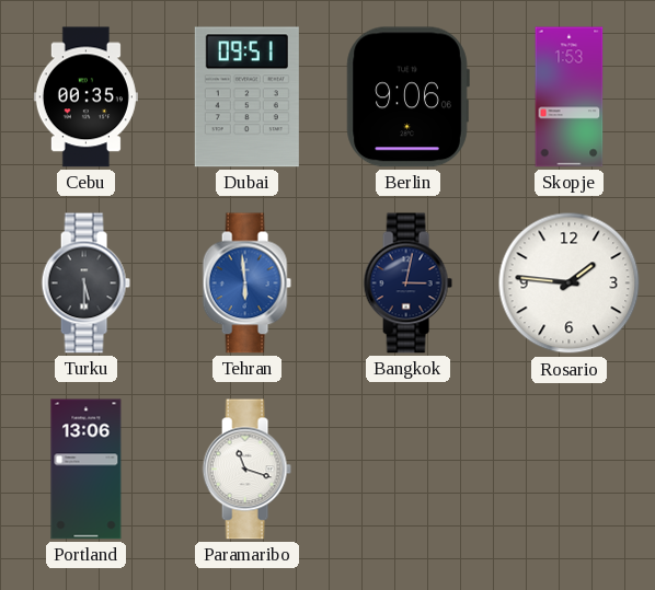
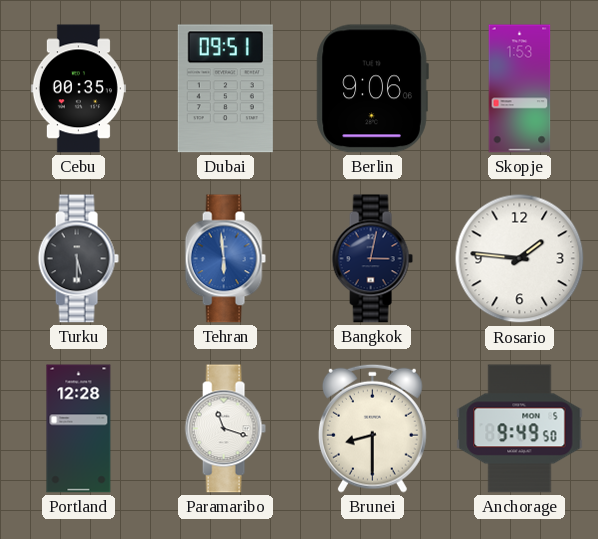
Portland: 13:06 -> 12:28
Brunei: none -> 8:30
Anchorage: none -> 9:49
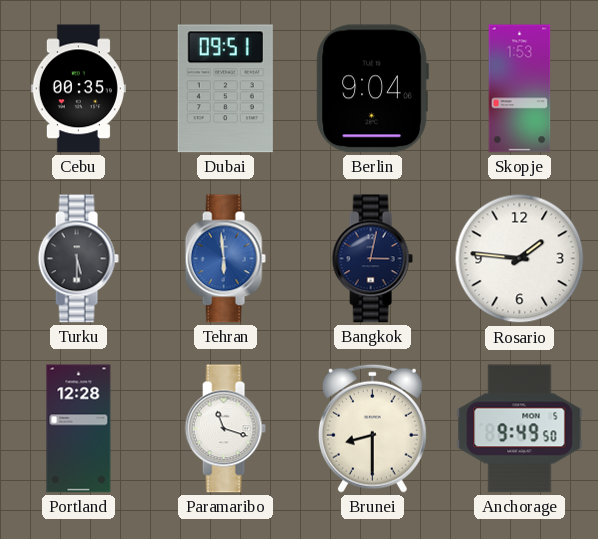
Berlin: 9:06 -> 9:04
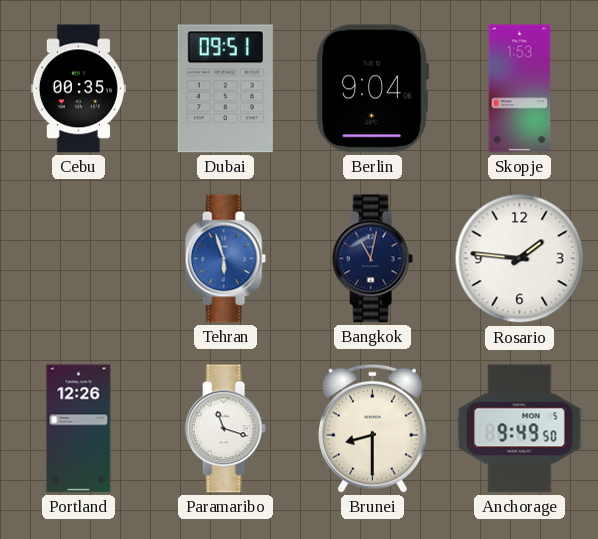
Turku: 5:30 -> none
Tehran: 5:59 -> 5:57
Bangkok: 3:02 -> 11:02
Portland: 12:28 -> 12:26
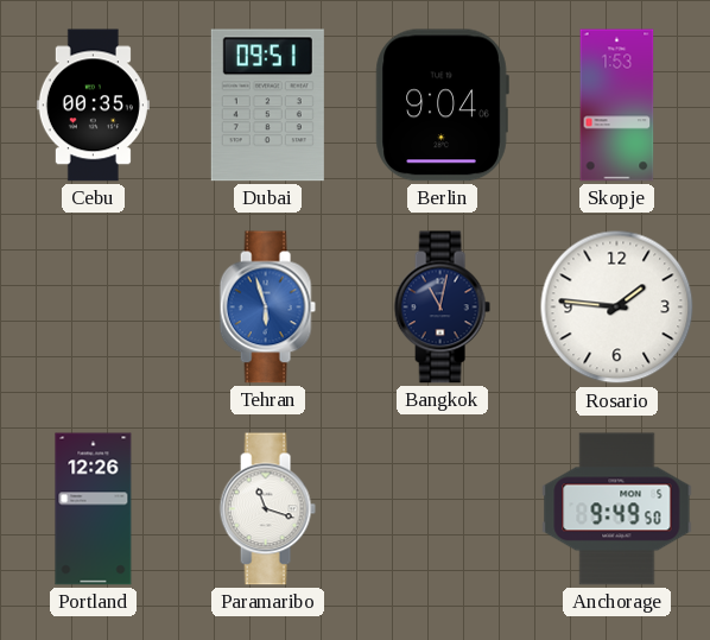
Brunei: 8:30 -> none
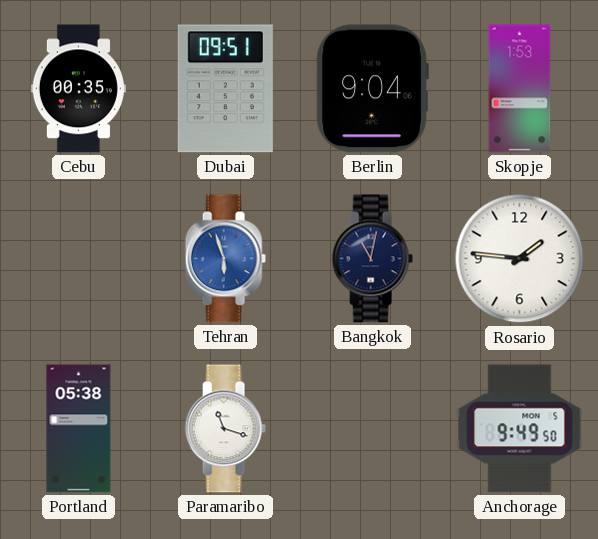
Portland: 12:26 -> 05:38
